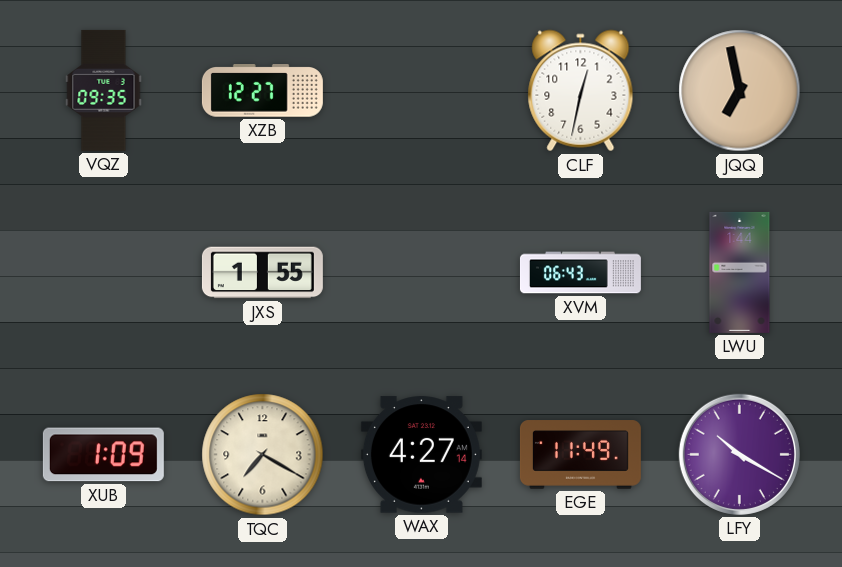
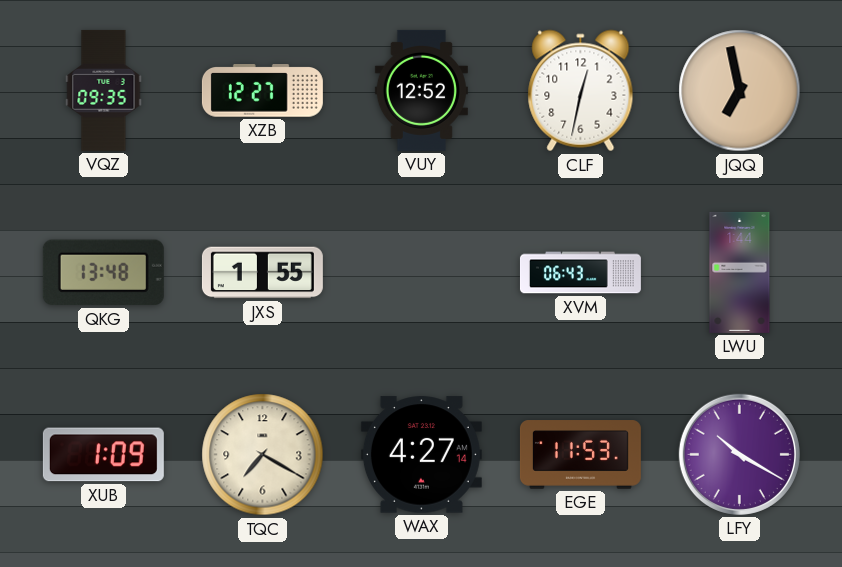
VUY: none -> 12:52
QKG: none -> 13:48
EGE: 11:49 -> 11:53
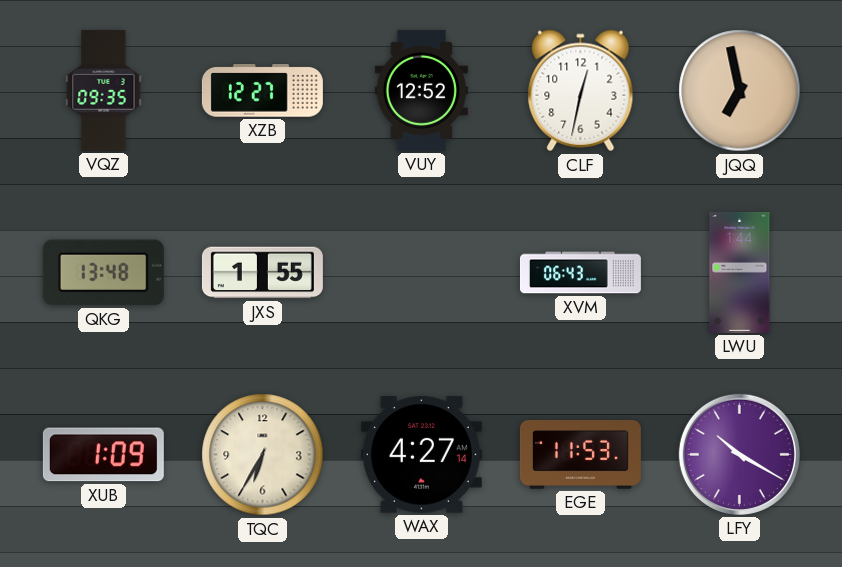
TQC: 7:20 -> 6:35
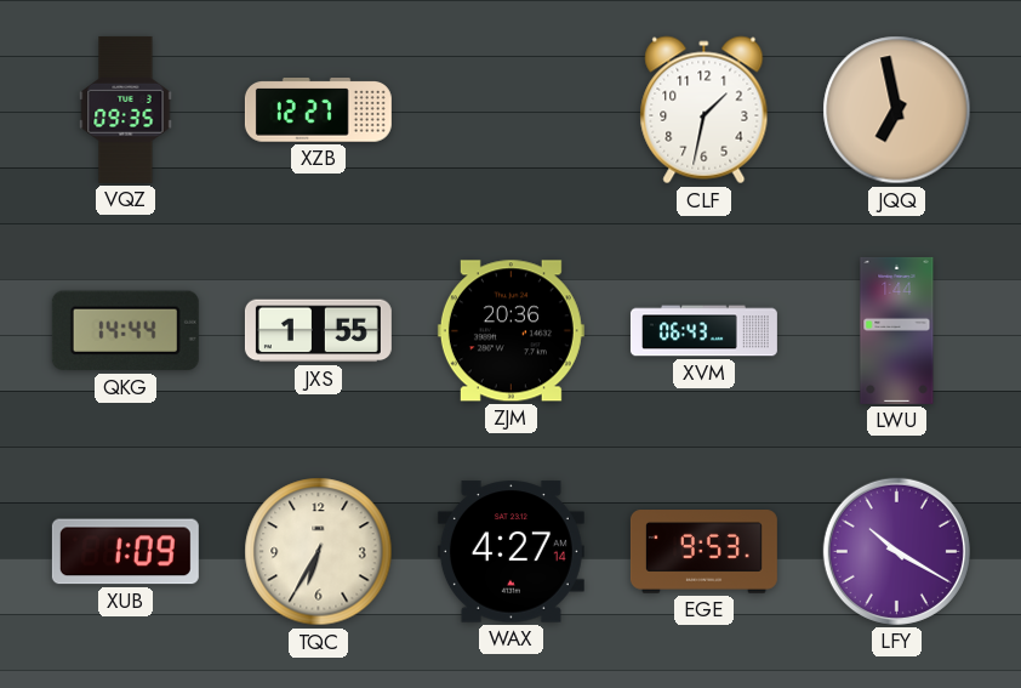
VUY: 12:52 -> none
CLF: 12:32 -> 1:32
QKG: 13:48 -> 14:44
ZJM: none -> 20:36
EGE: 11:53 -> 9:53
